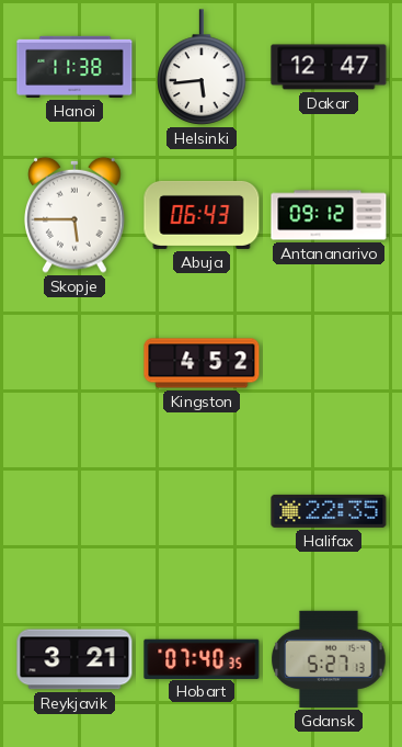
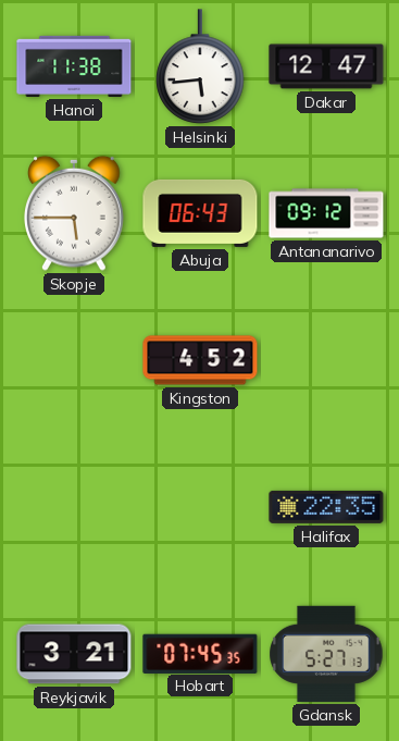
Hobart: 07:40 -> 07:45
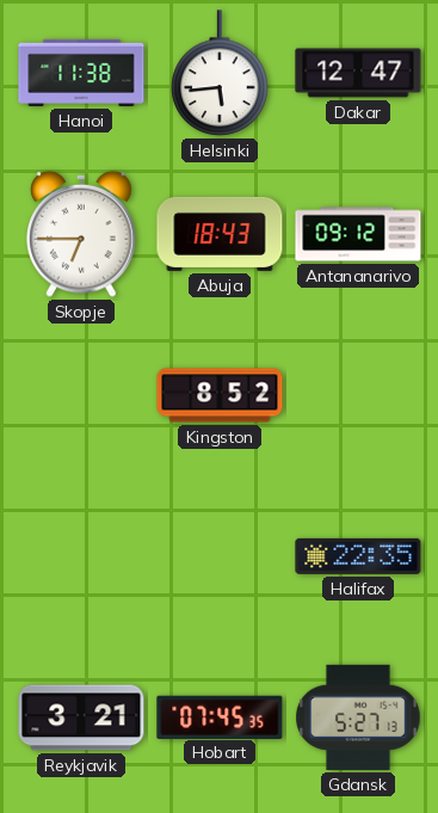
Skopje: 5:45 -> 6:45
Abuja: 06:43 -> 18:43
Kingston: 4:52 -> 8:52
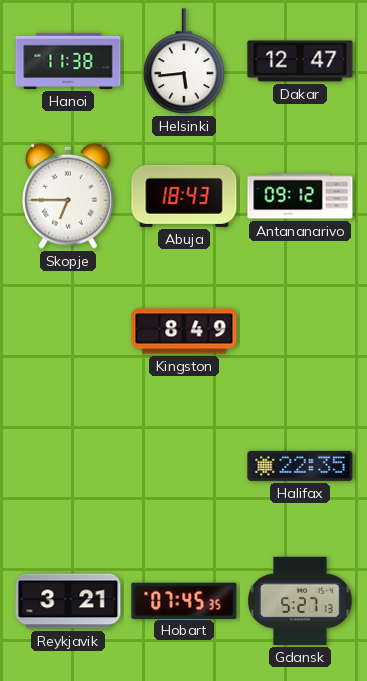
Kingston: 8:52 -> 8:49
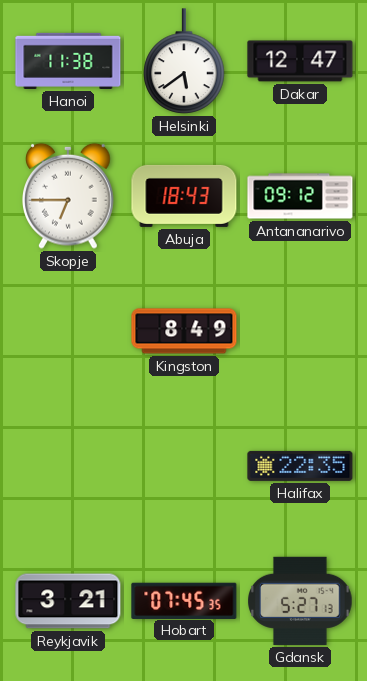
Helsinki: 5:44 -> 5:39
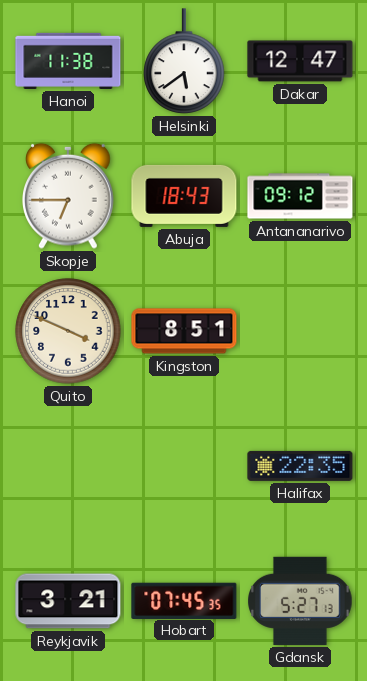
Quito: none -> 3:49
Kingston: 8:49 -> 8:51
